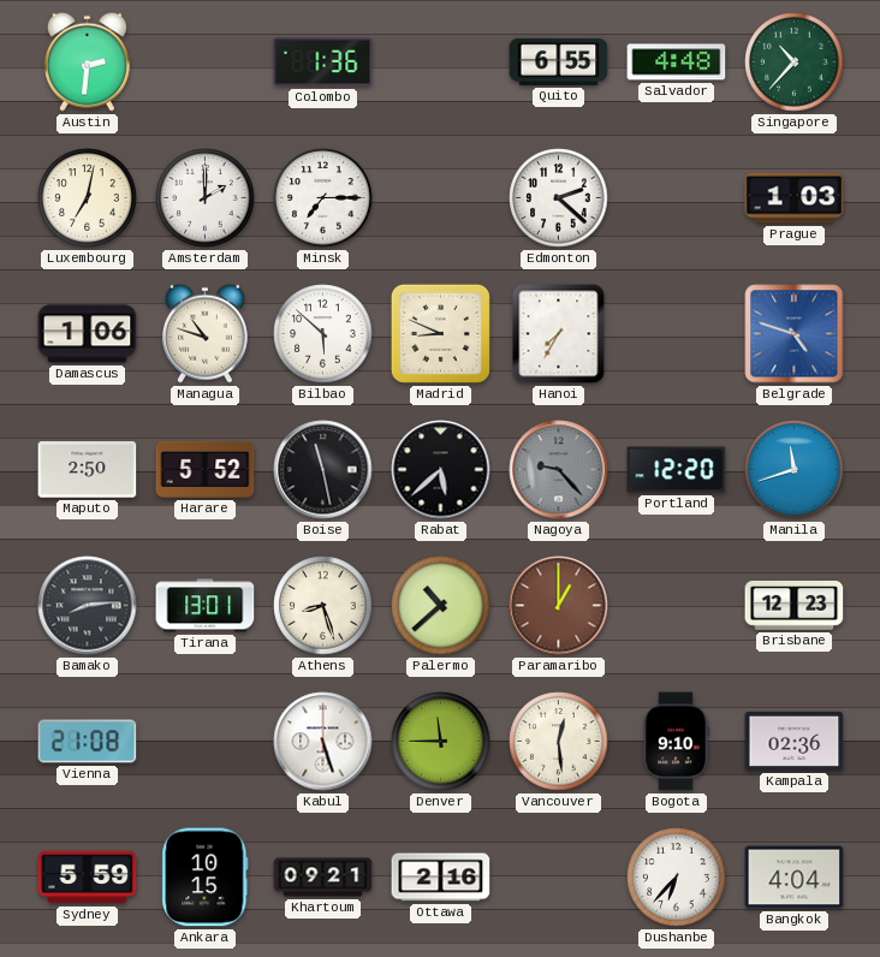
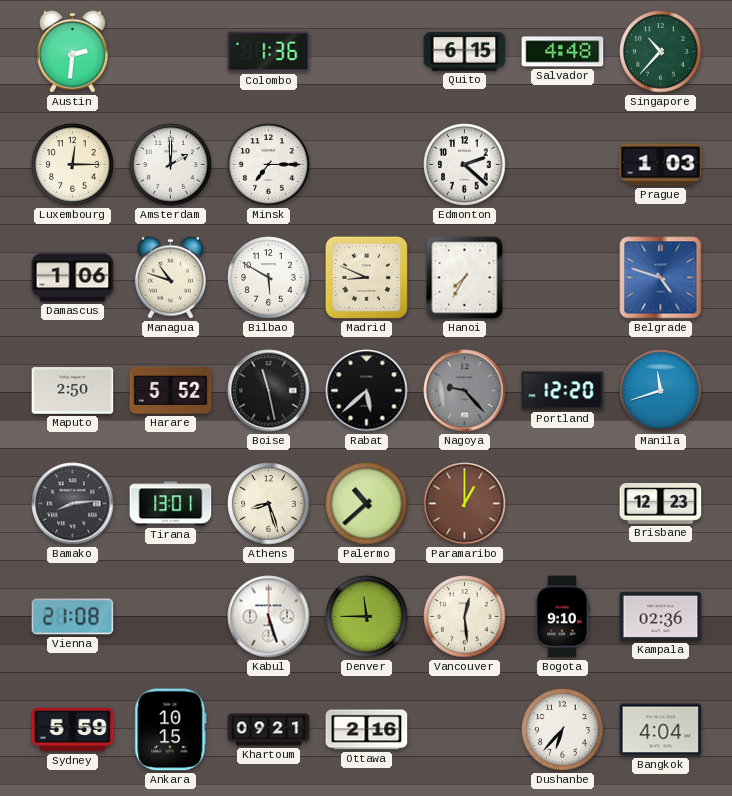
Quito: 6:55 -> 6:15
Luxembourg: 7:02 -> 12:15
Bilbao: 5:52 -> 5:50
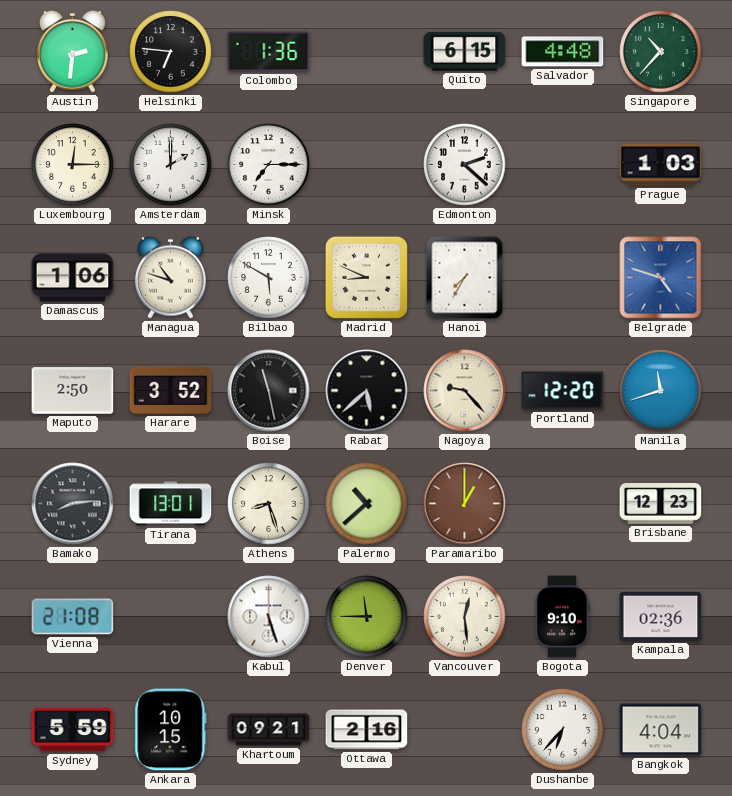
Helsinki: none -> 6:46
Harare: 5:52 -> 3:52
Nagoya dial: grey -> cream
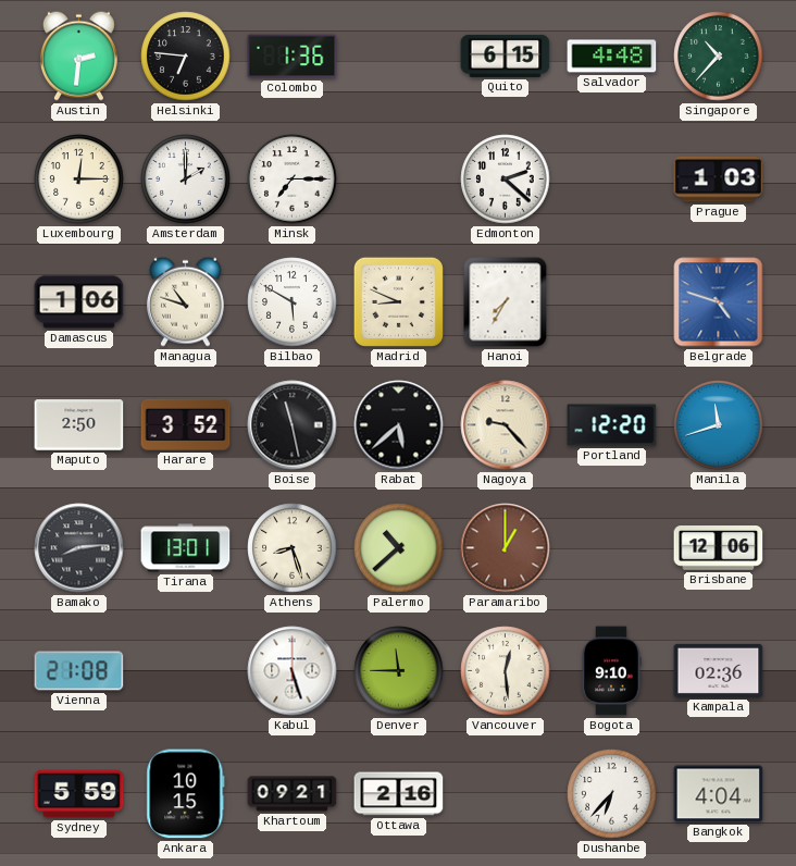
Brisbane: 12:23 -> 12:06
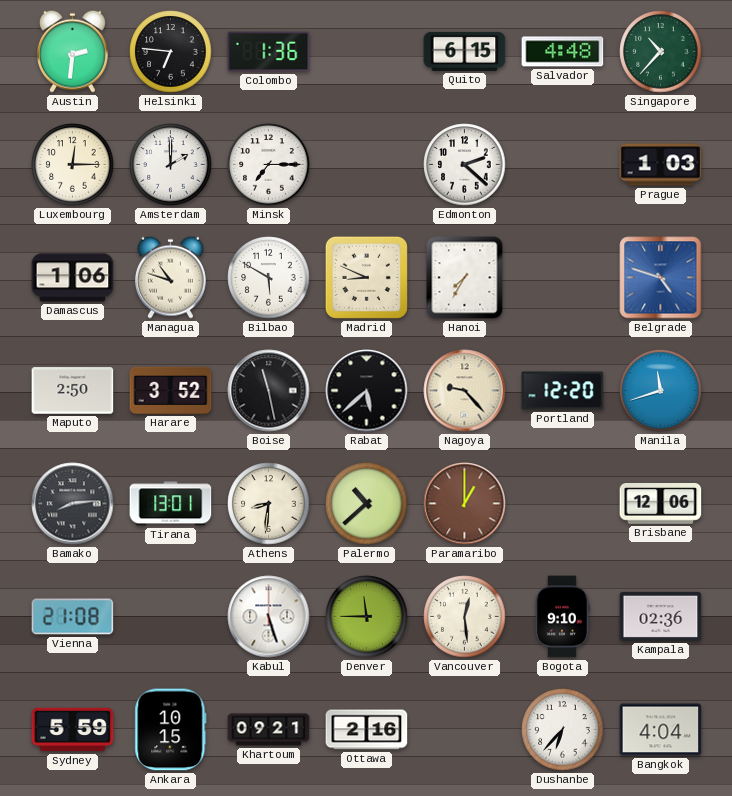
Athens: 8:27 -> 8:31
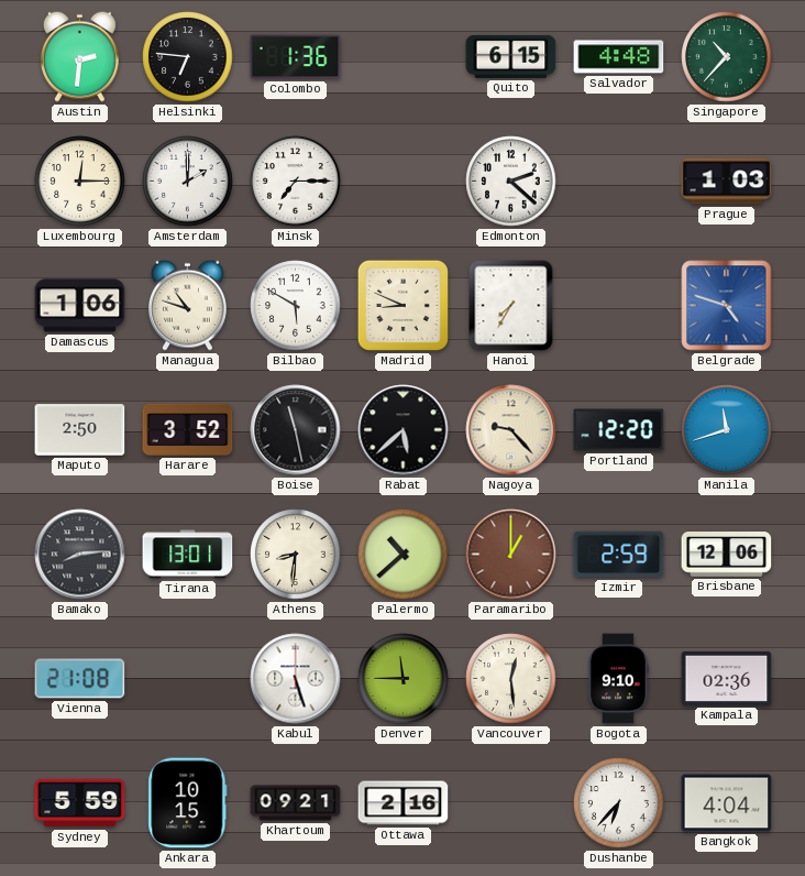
Izmir: none -> 2:59
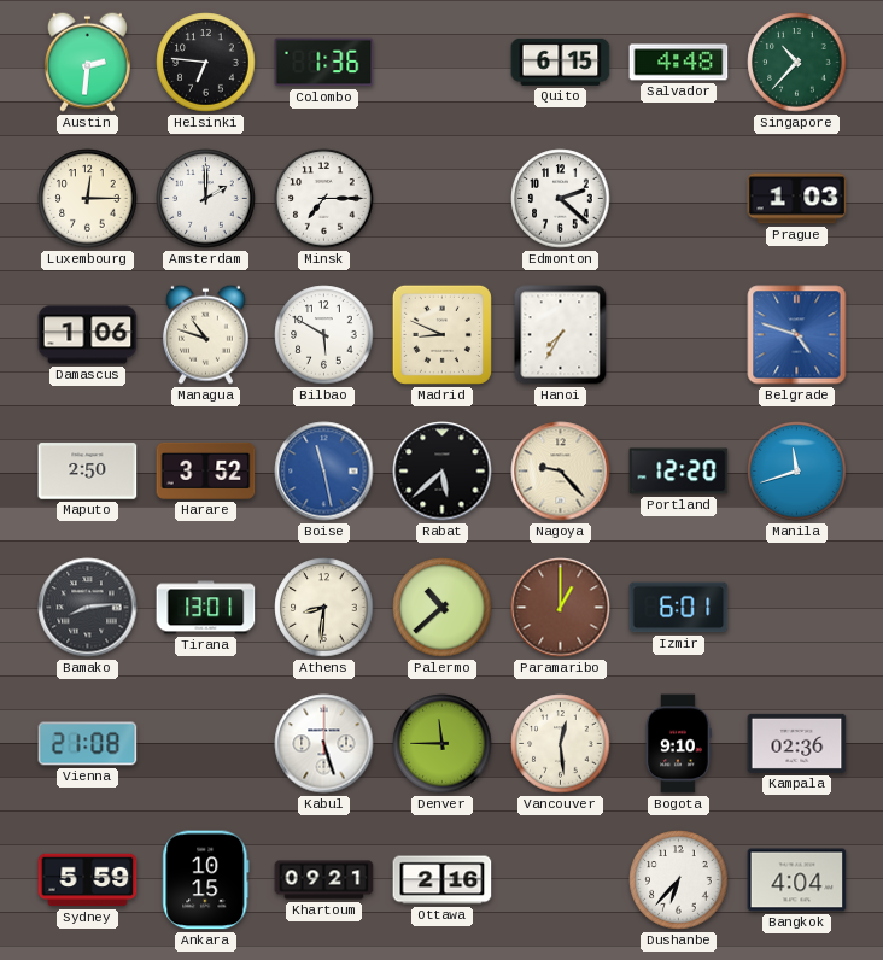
Boise dial: black -> blue
Izmir: 2:59 -> 6:01
Brisbane: 12:06 -> none
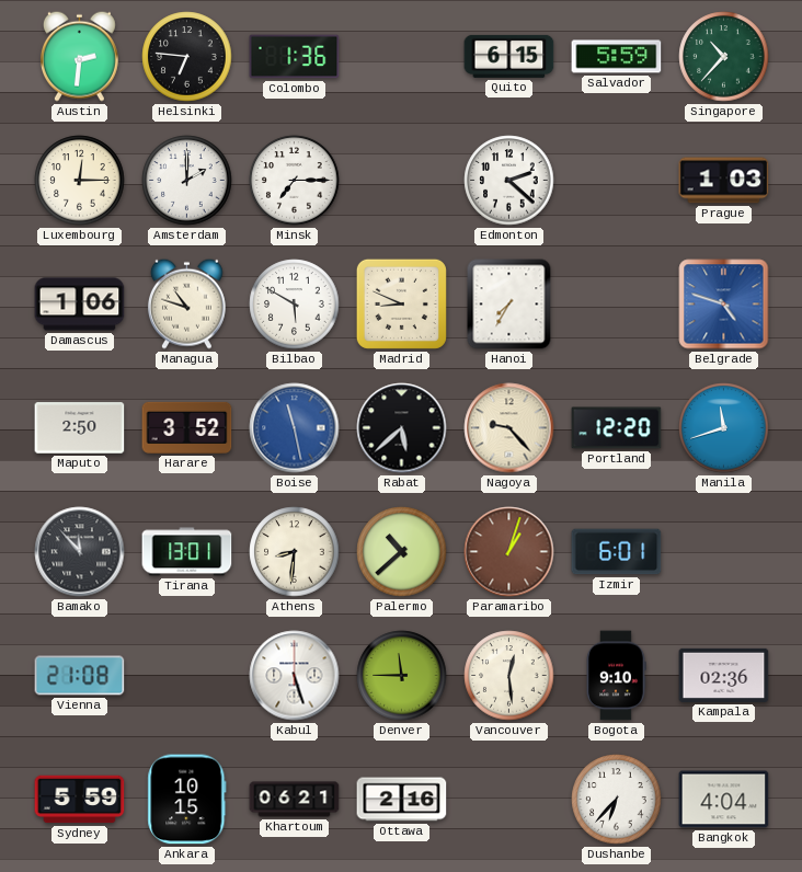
Salvador: 4:48 -> 5:59
Bamako: 8:14 -> 11:53
Paramaribo: 1:00 -> 1:03
Khartoum: 09:21 -> 06:21
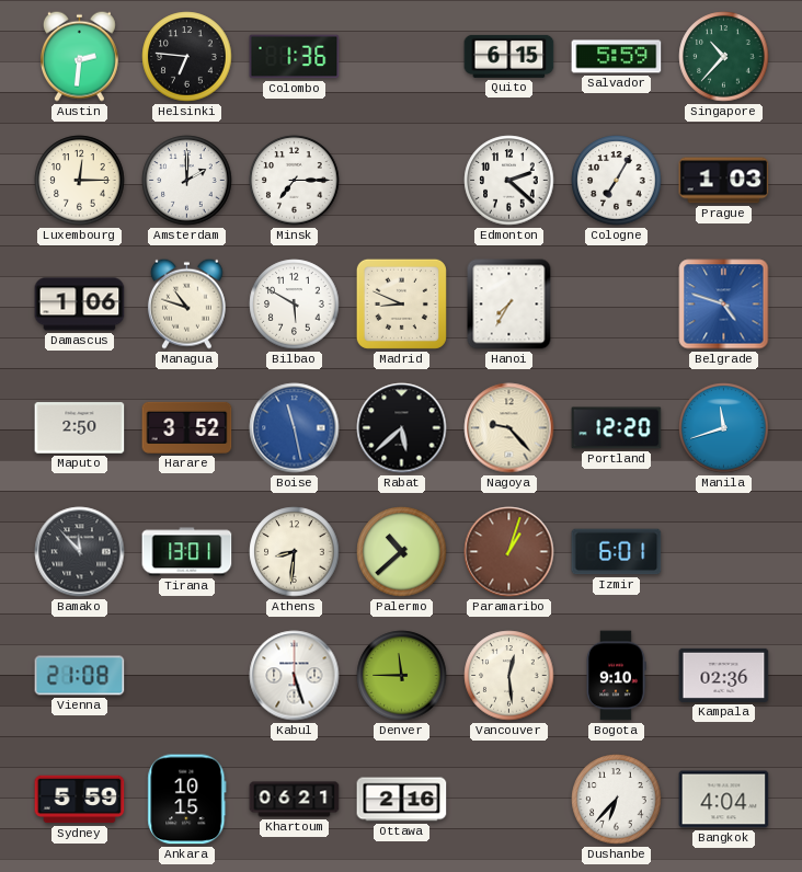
Cologne: none -> 7:05
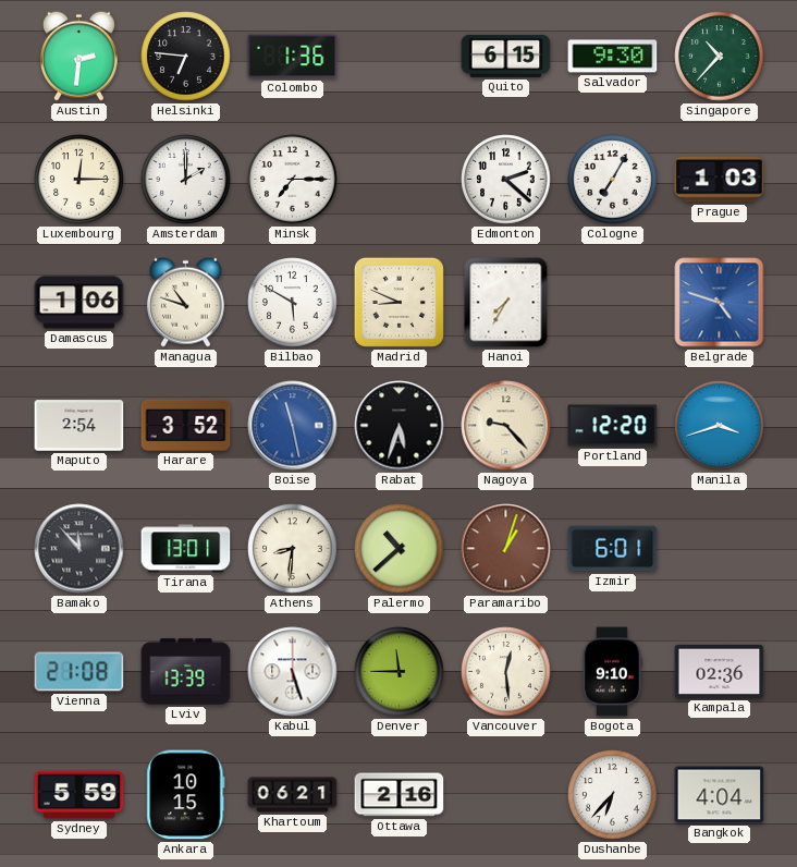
Salvador: 5:59 -> 9:30
Maputo: 2:50 -> 2:54
Rabat: 5:38 -> 5:33
Manila: 11:42 -> 3:42
Lviv: none -> 13:39
